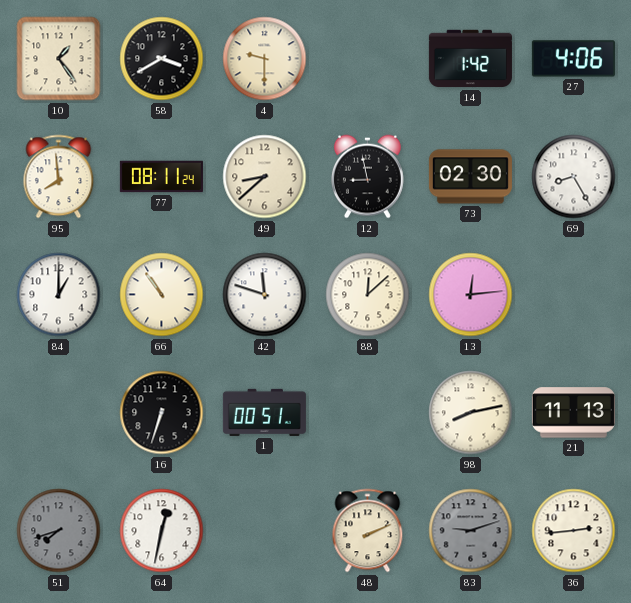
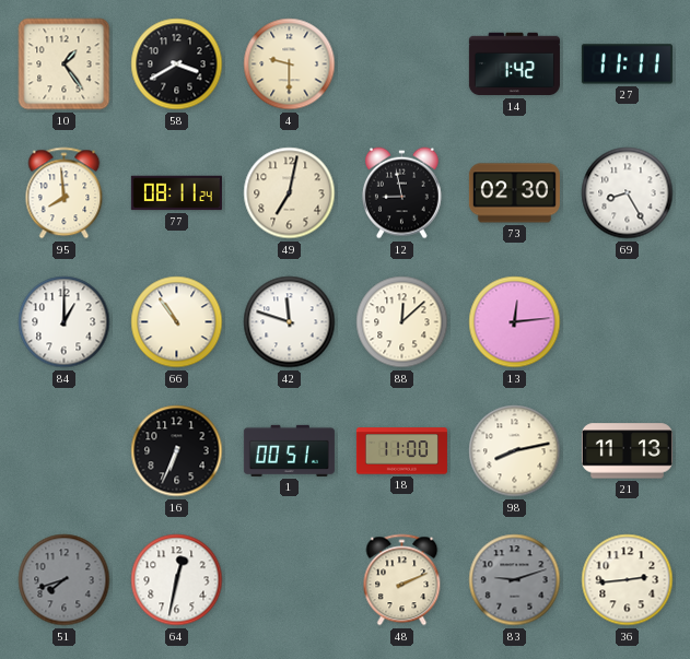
27: 4:06 -> 11:11
49: 8:38 -> 7:02
16: 6:33 -> 6:34
18: none -> 11:00
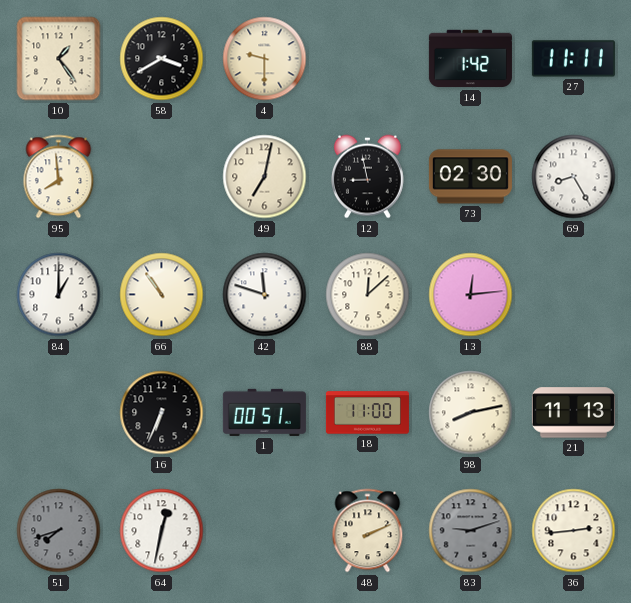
77: 08:11 -> none
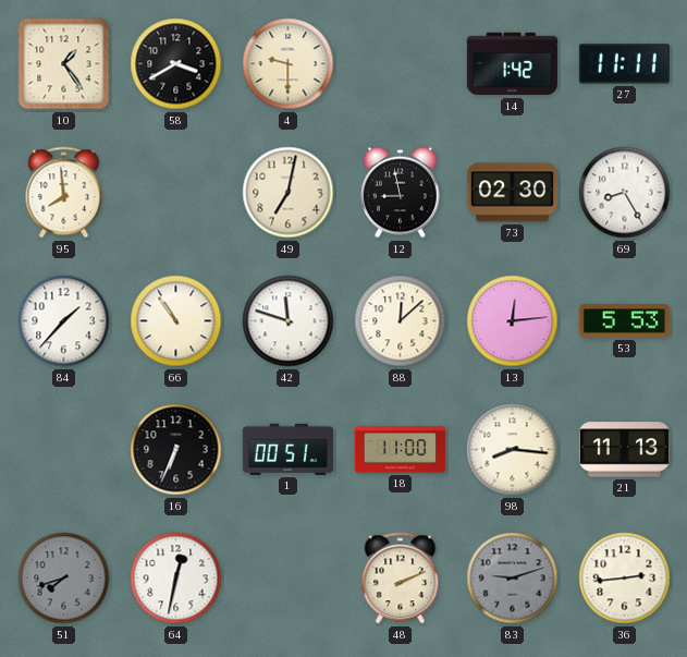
84: 1:00 -> 1:37
53: none -> 5:53
98: 8:13 -> 8:16
